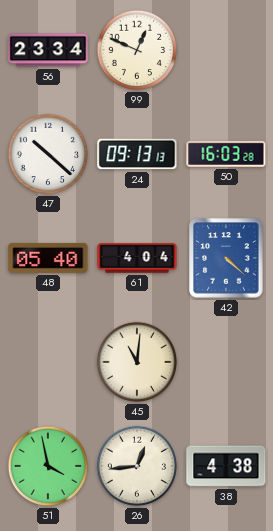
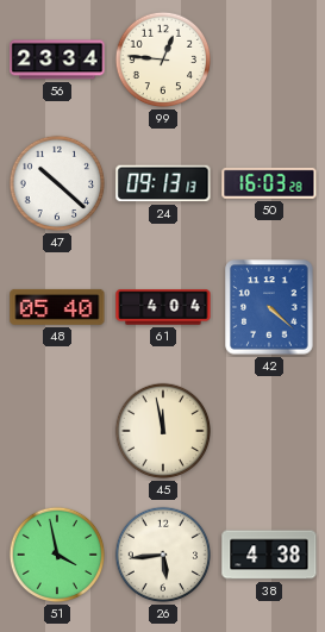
99: 12:49 -> 12:46
45: 11:01 -> 11:58
26: 12:44 -> 5:44
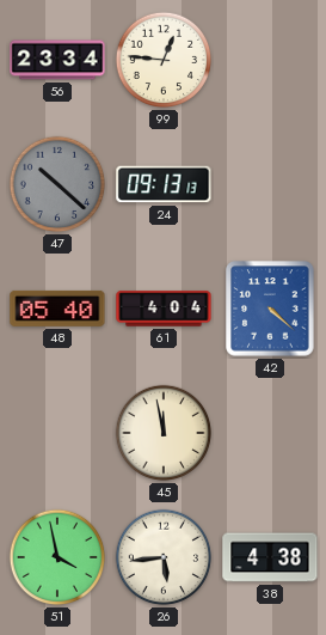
47 dial: white -> grey
50: 16:03 -> none
